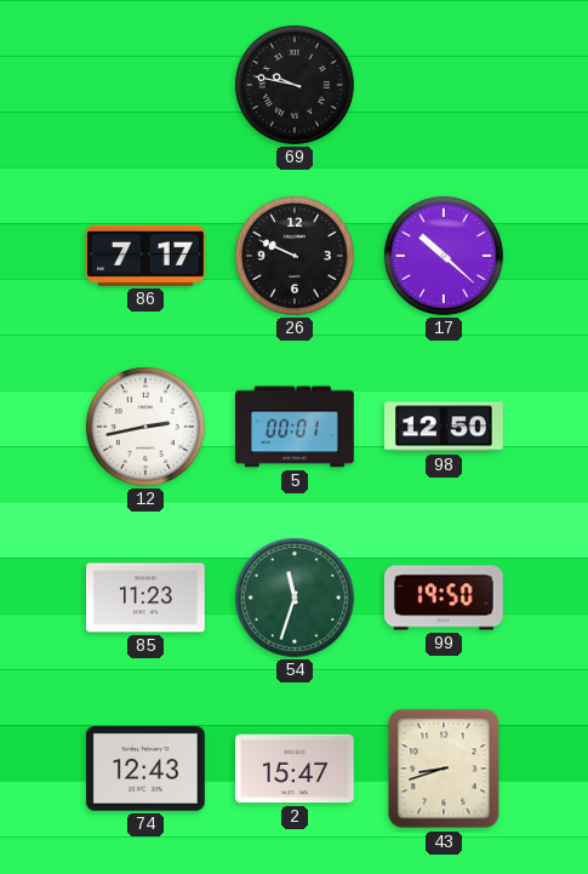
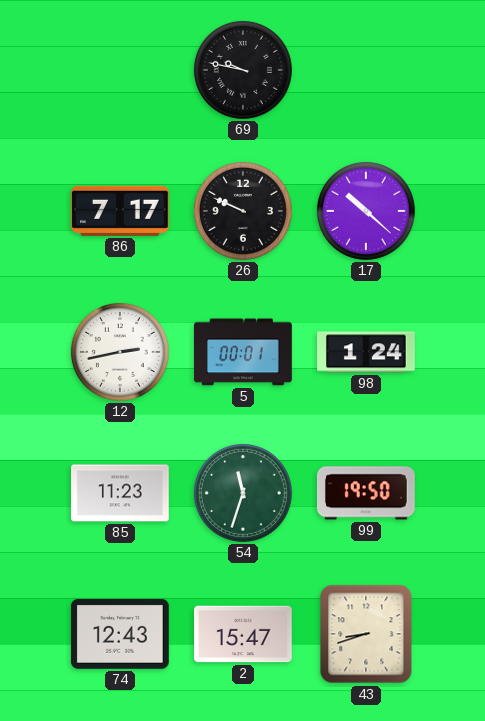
98: 12:50 -> 1:24
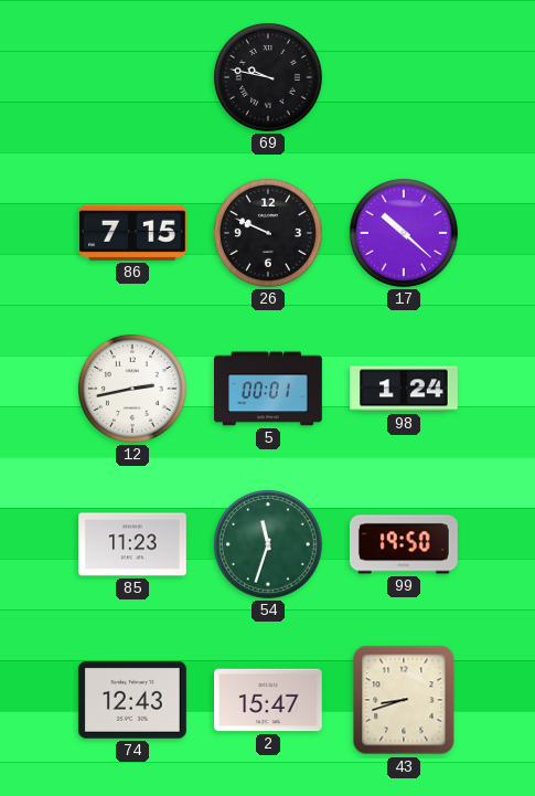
86: 7:17 -> 7:15
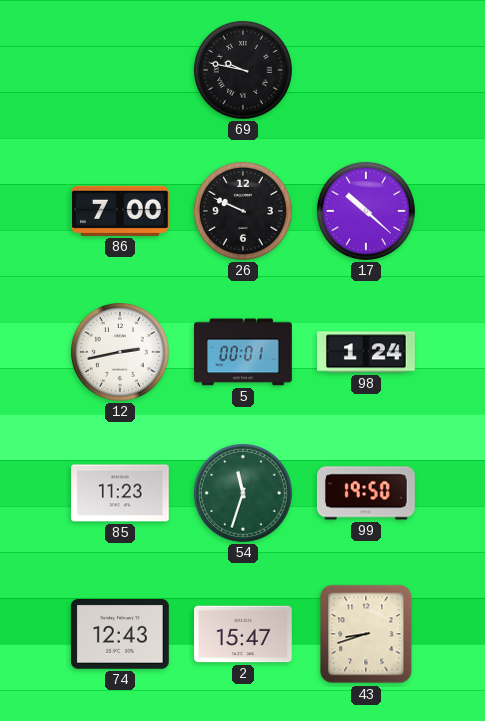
86: 7:15 -> 7:00
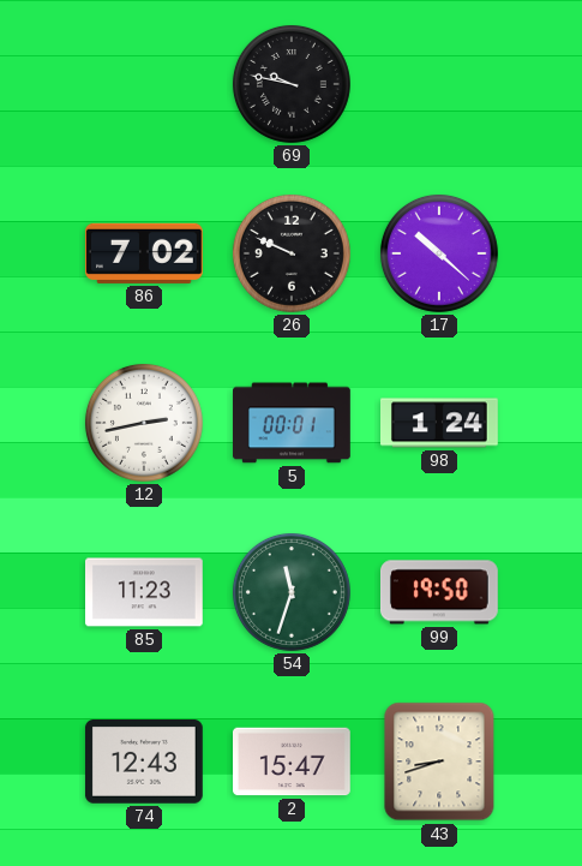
86: 7:00 -> 7:02
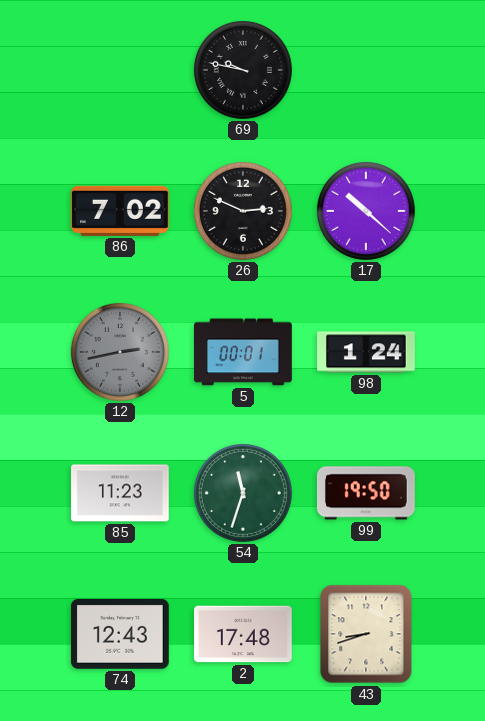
26: 9:49 -> 2:49
12 dial: white -> grey
2: 15:47 -> 17:48
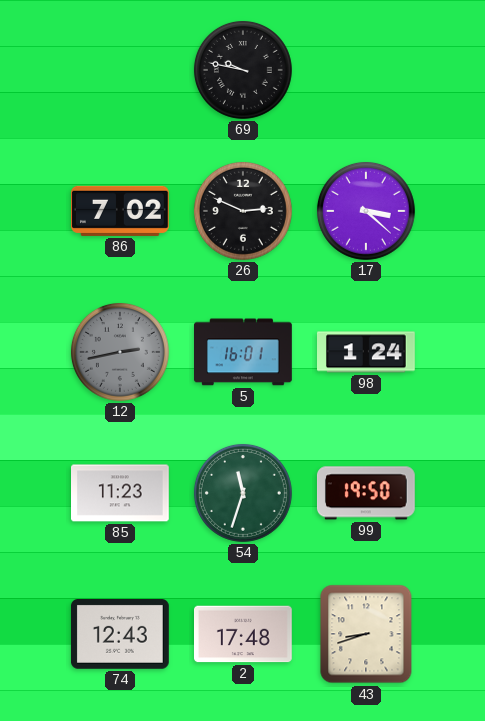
17: 10:22 -> 3:22
5: 00:01 -> 16:01
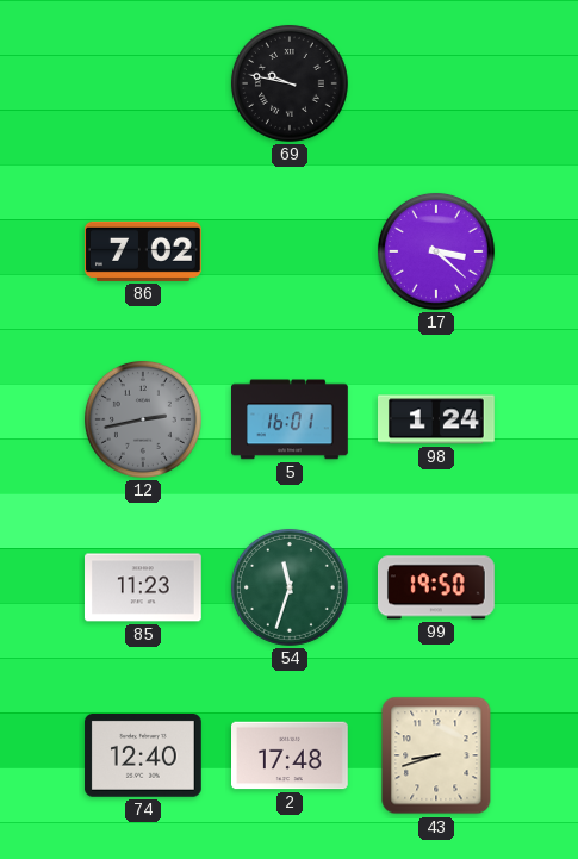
26: 2:49 -> none
74: 12:43 -> 12:40
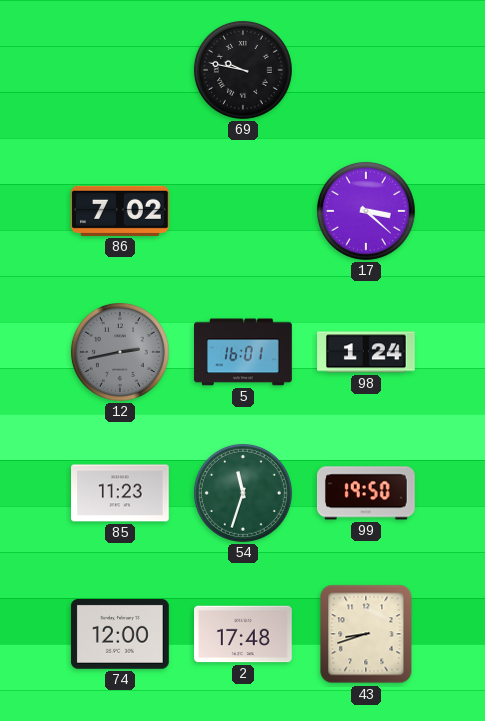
74: 12:40 -> 12:00
